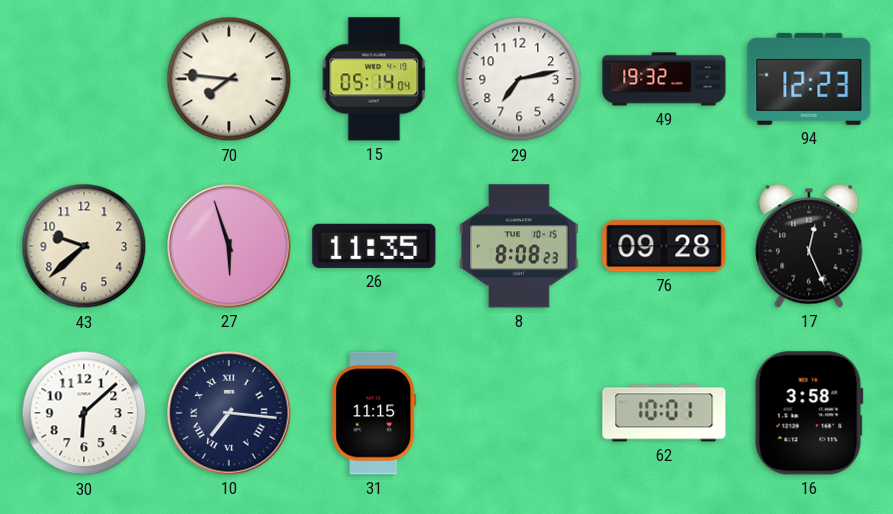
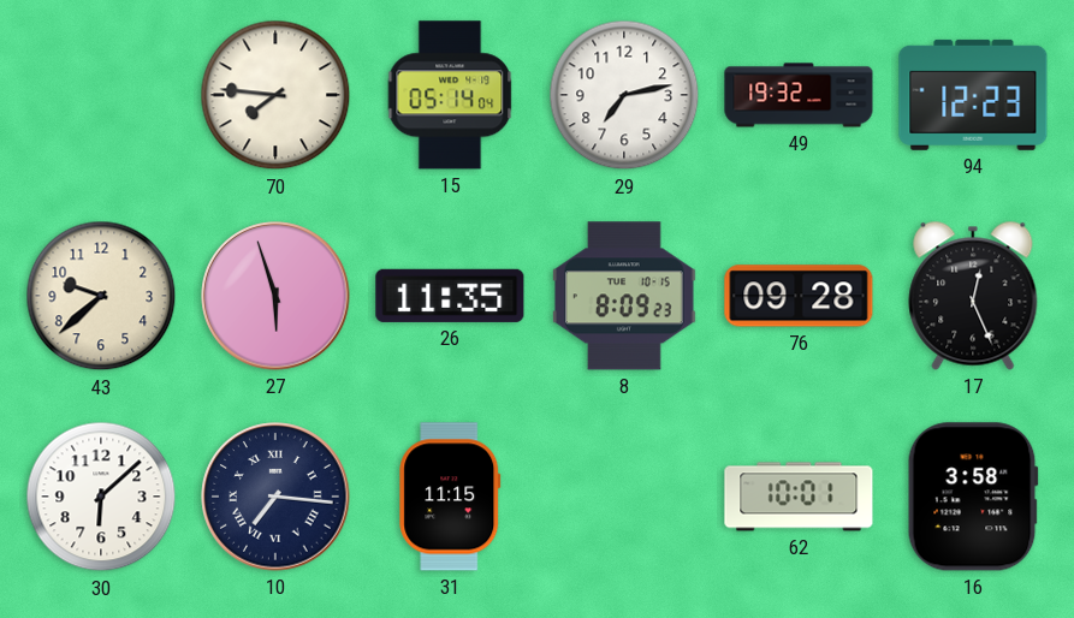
8: 8:08 -> 8:09
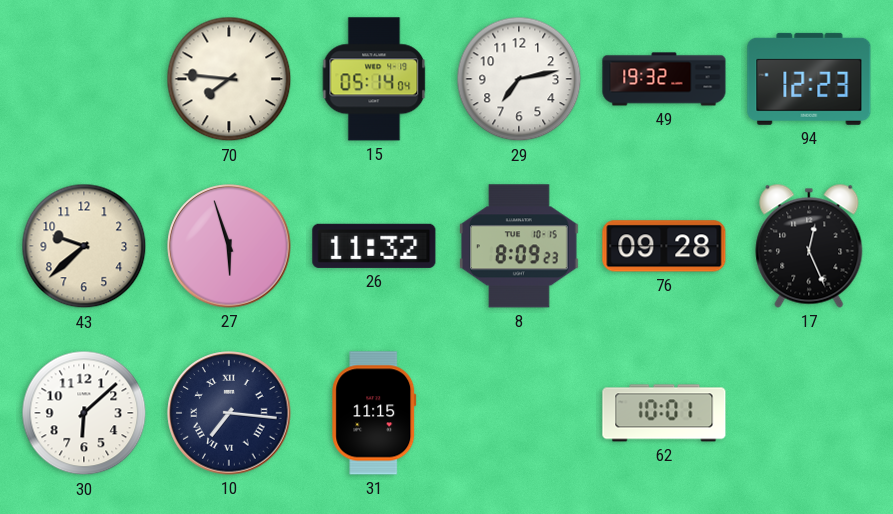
26: 11:35 -> 11:32
16: 3:58 -> none
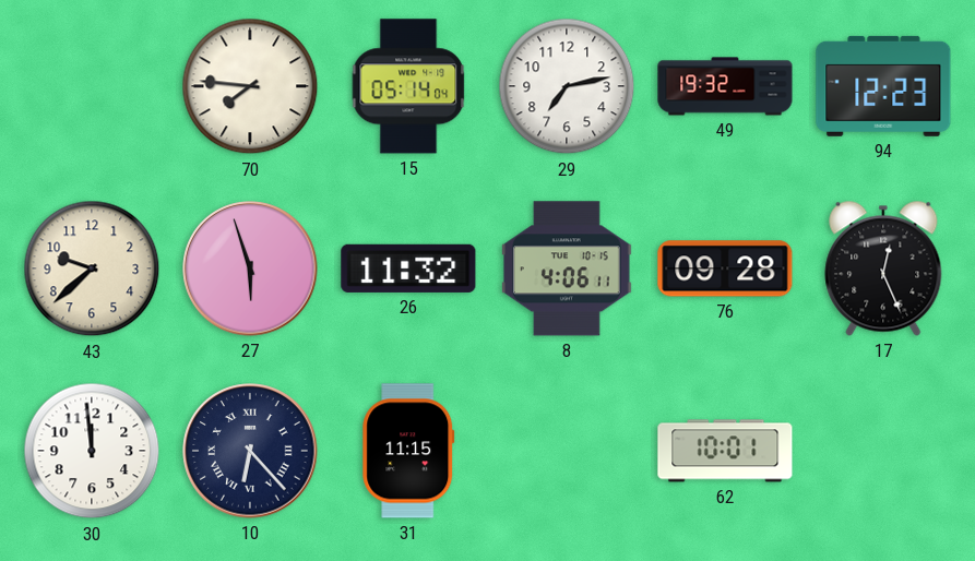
8: 8:09 -> 4:06
30: 6:08 -> 11:59
10: 7:16 -> 6:23
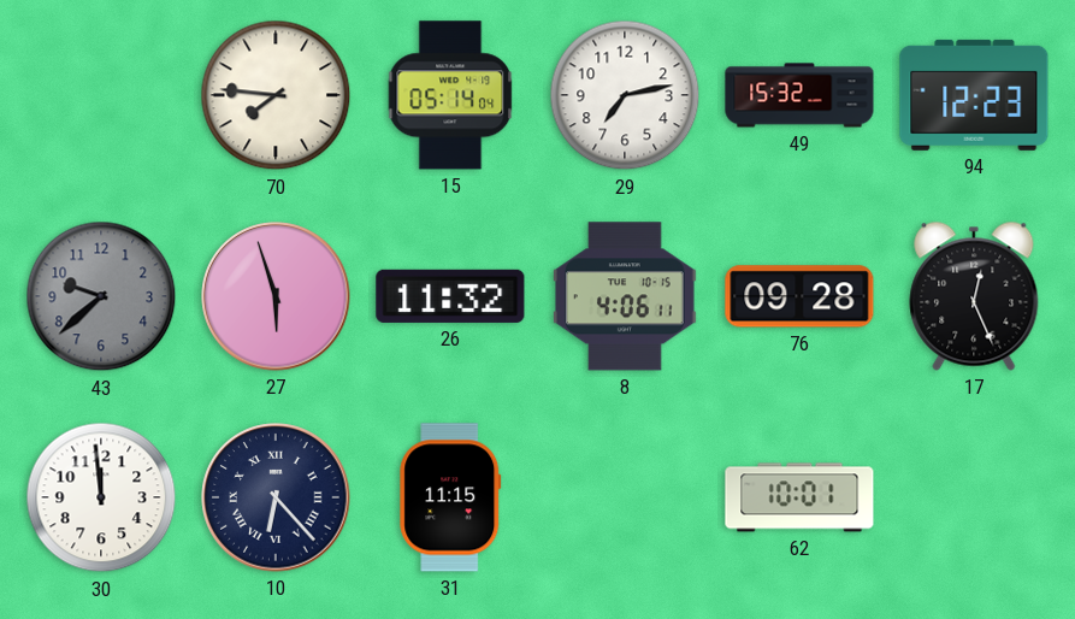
49: 19:32 -> 15:32
43 dial: cream -> grey
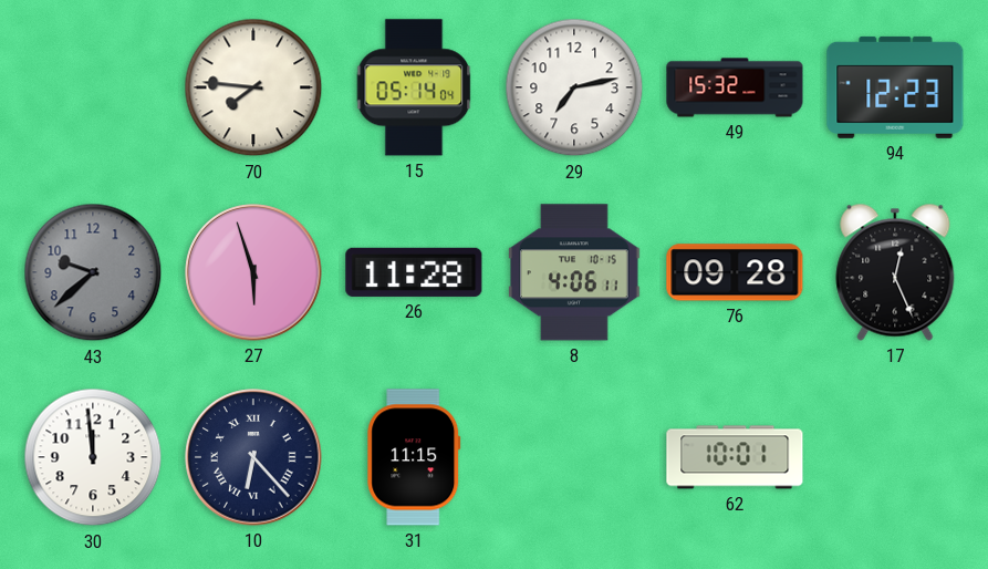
26: 11:32 -> 11:28
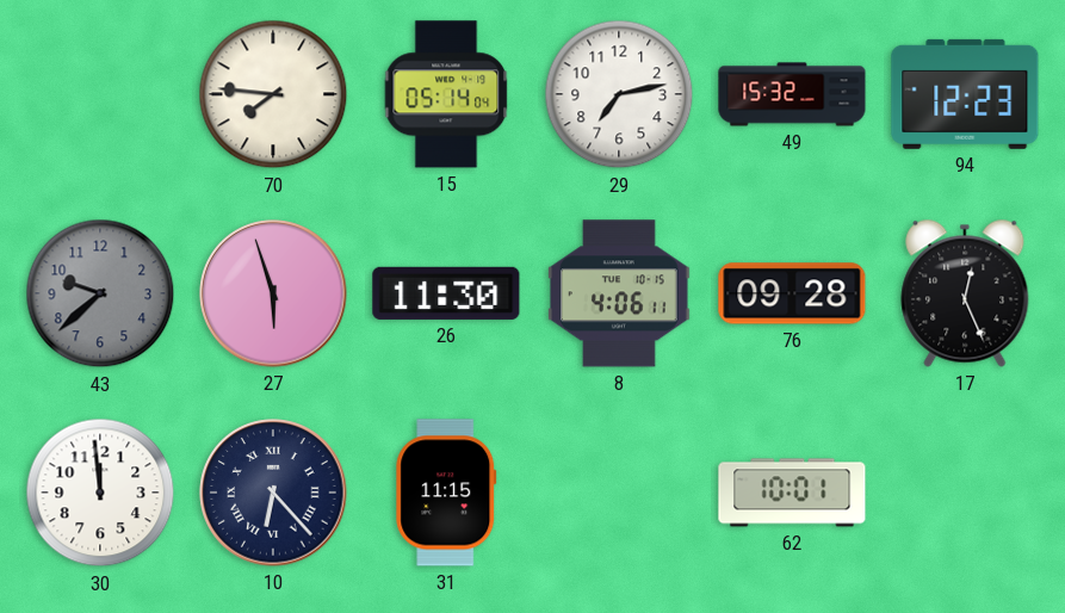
26: 11:28 -> 11:30
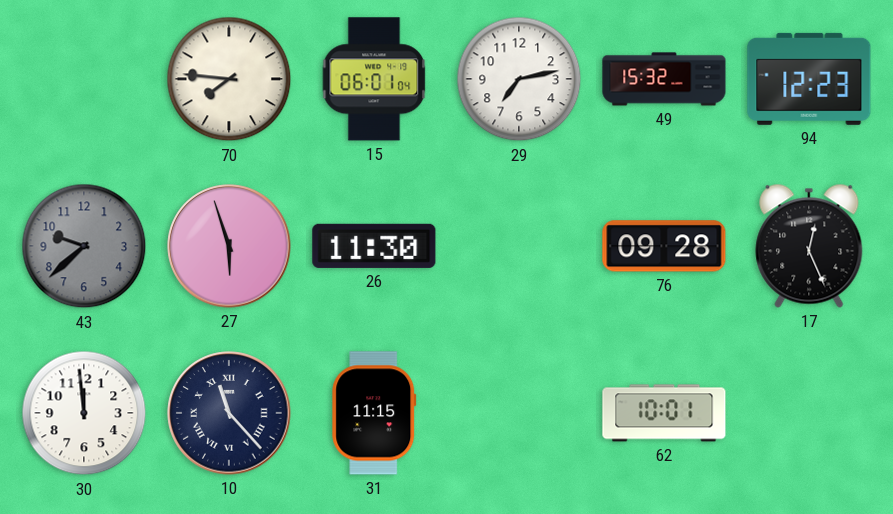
15: 05:14 -> 06:01
8: 4:06 -> none
10: 6:23 -> 11:23
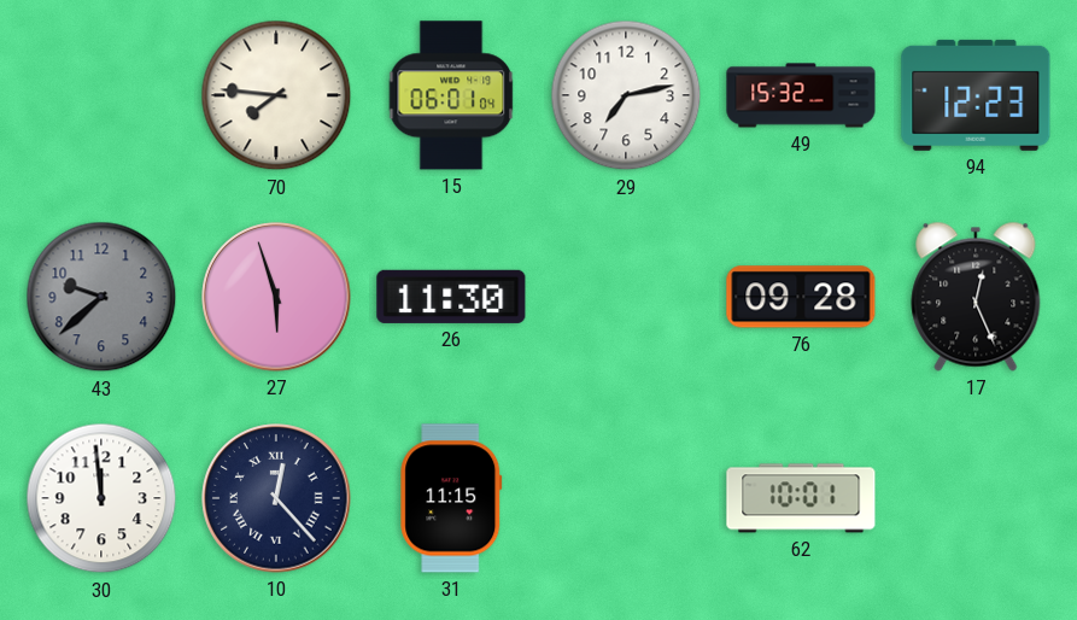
10: 11:23 -> 12:23
